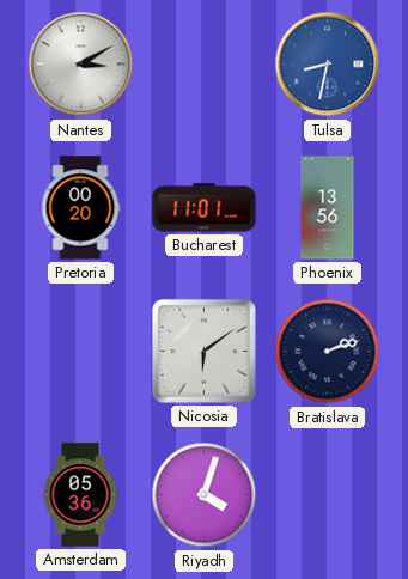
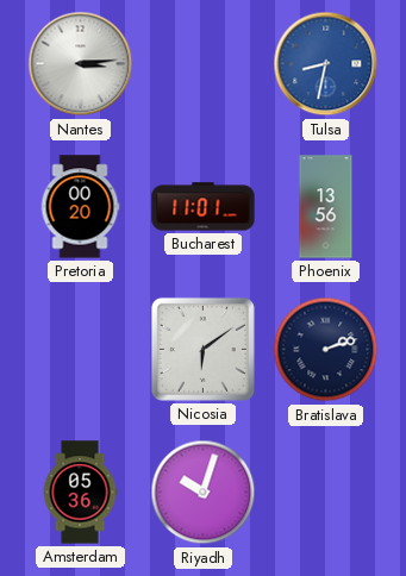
Nantes: 3:10 -> 3:14
Riyadh: 4:03 -> 10:03
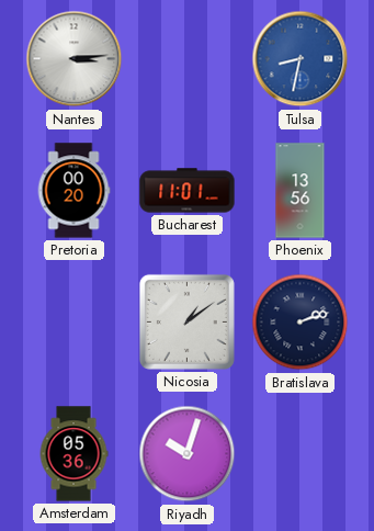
Nicosia: 6:09 -> 1:09
